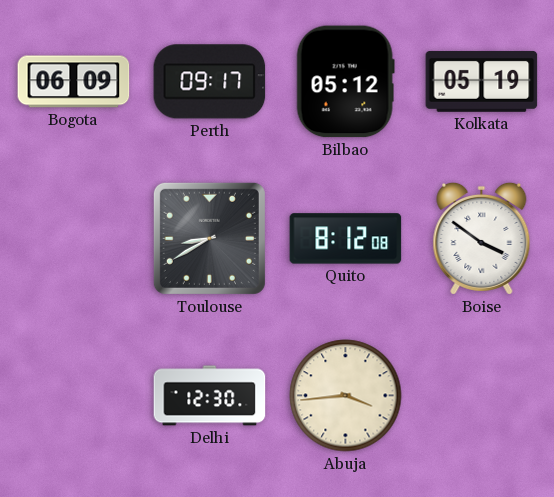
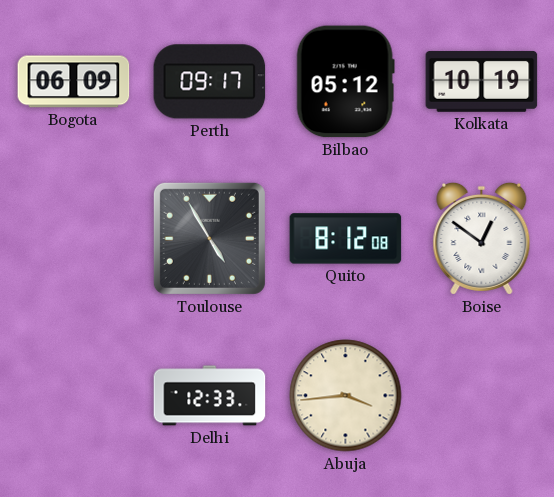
Kolkata: 05:19 -> 10:19
Toulouse: 8:40 -> 4:55
Boise: 3:51 -> 12:51
Delhi: 12:30 -> 12:33
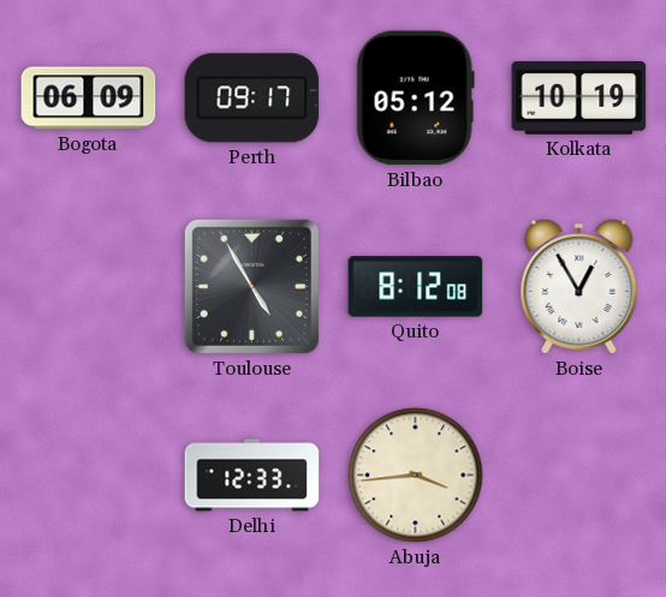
Boise: 12:51 -> 12:55
